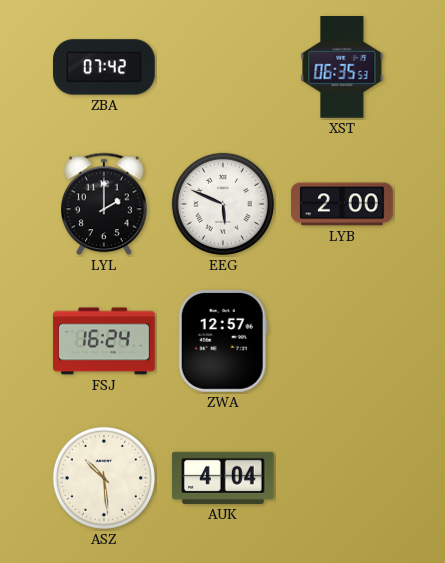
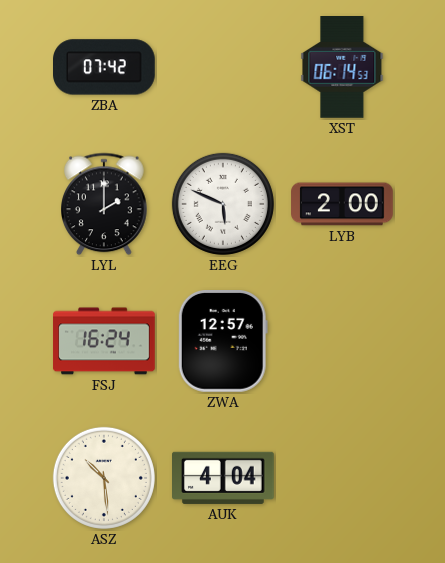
XST: 06:35 -> 06:14
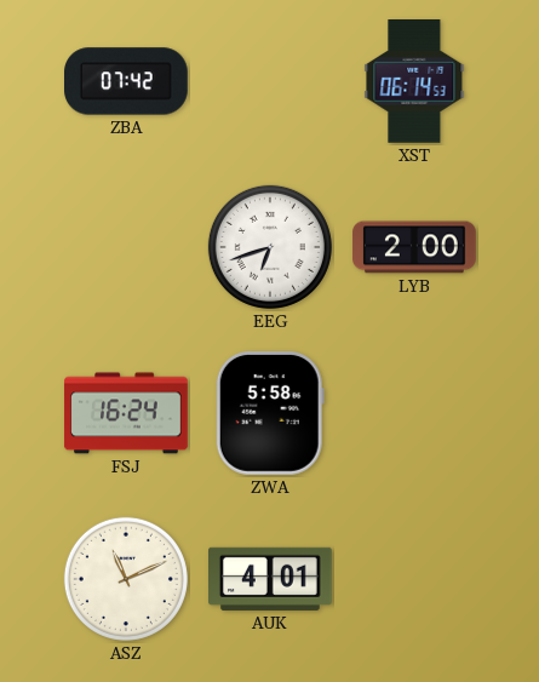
LYL: 2:00 -> none
EEG: 5:49 -> 6:42
ZWA: 12:57 -> 5:58
ASZ: 10:29 -> 11:11
AUK: 4:04 -> 4:01
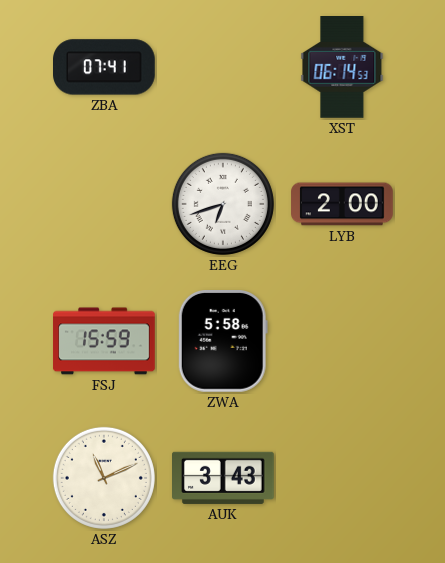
ZBA: 07:42 -> 07:41
FSJ: 16:24 -> 15:59
AUK: 4:01 -> 3:43
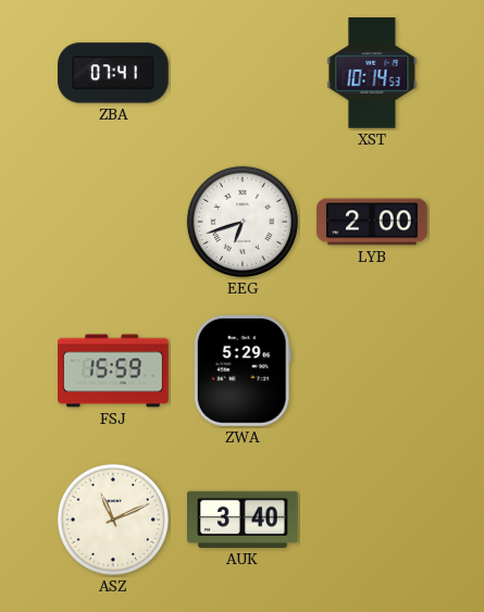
XST: 06:14 -> 10:14
ZWA: 5:58 -> 5:29
AUK: 3:43 -> 3:40
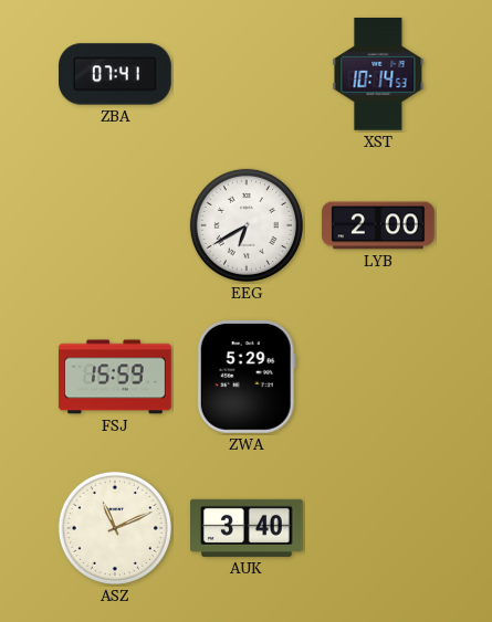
EEG: 6:42 -> 6:40
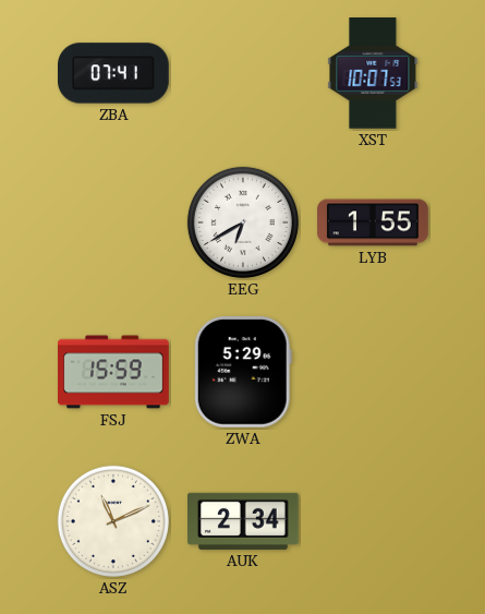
XST: 10:14 -> 10:07
LYB: 2:00 -> 1:55
AUK: 3:40 -> 2:34
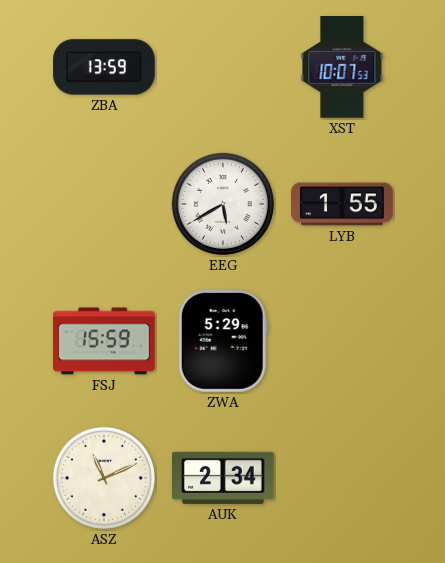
ZBA: 07:41 -> 13:59
EEG: 6:40 -> 5:40
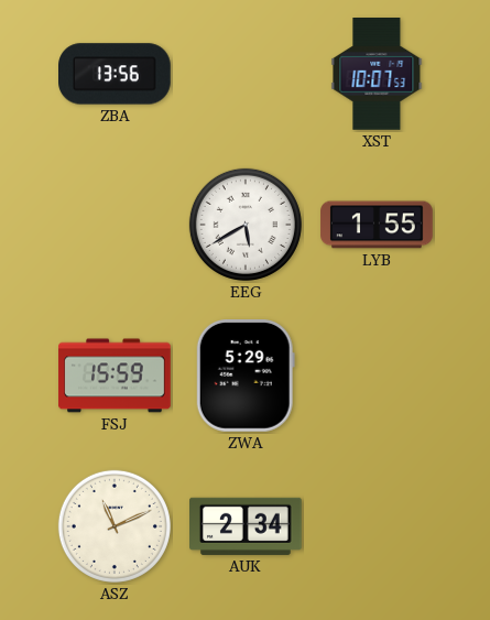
ZBA: 13:59 -> 13:56
